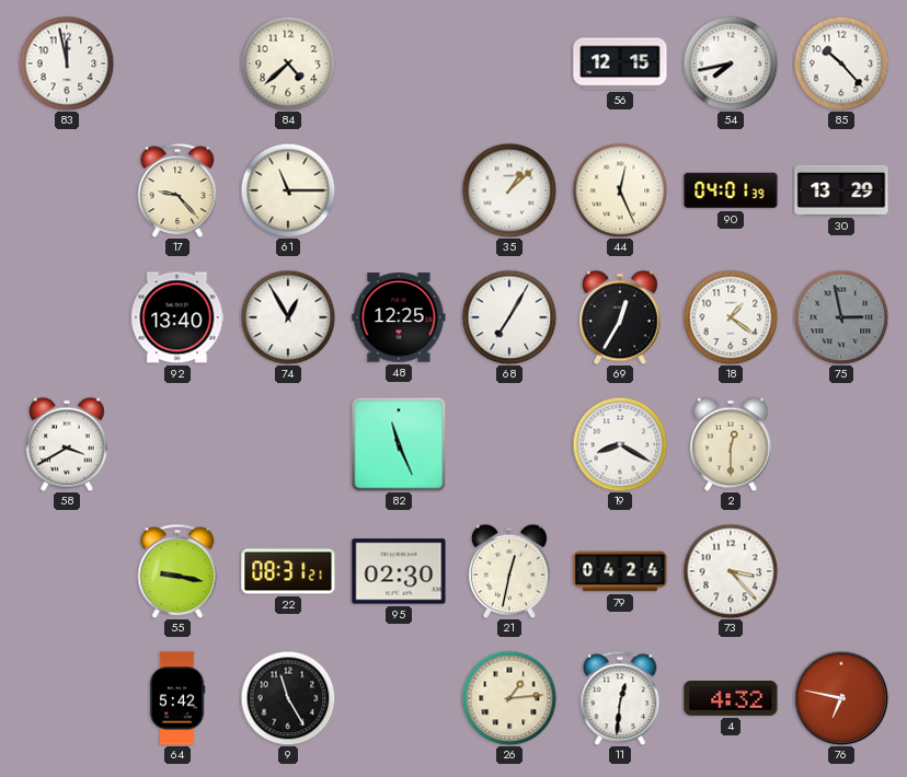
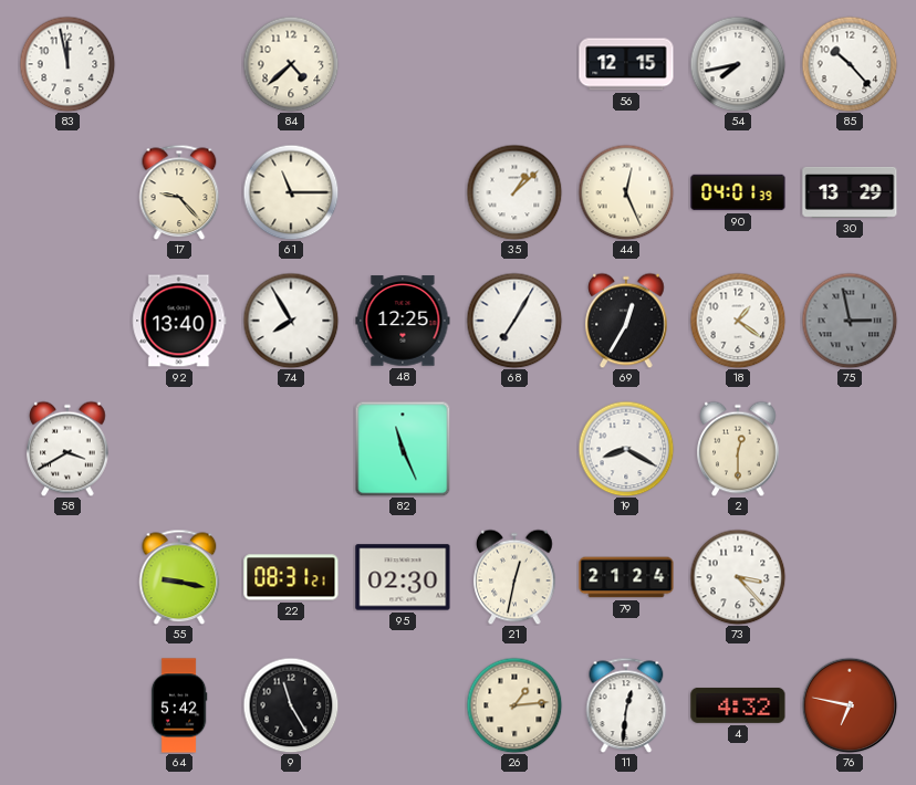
74: 12:55 -> 7:55
79: 04:24 -> 21:24
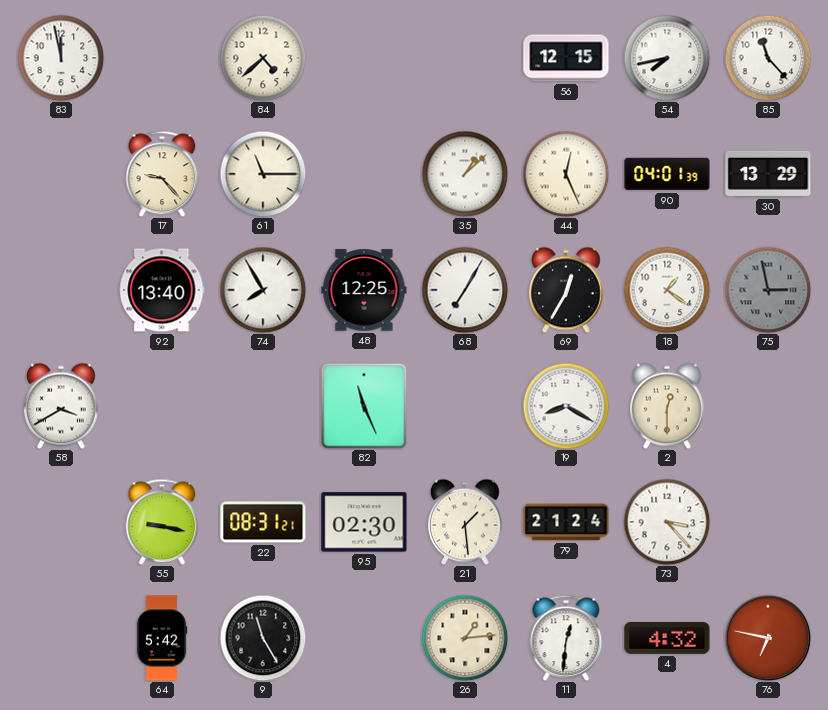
85: 10:23 -> 11:23
21: 12:32 -> 1:29
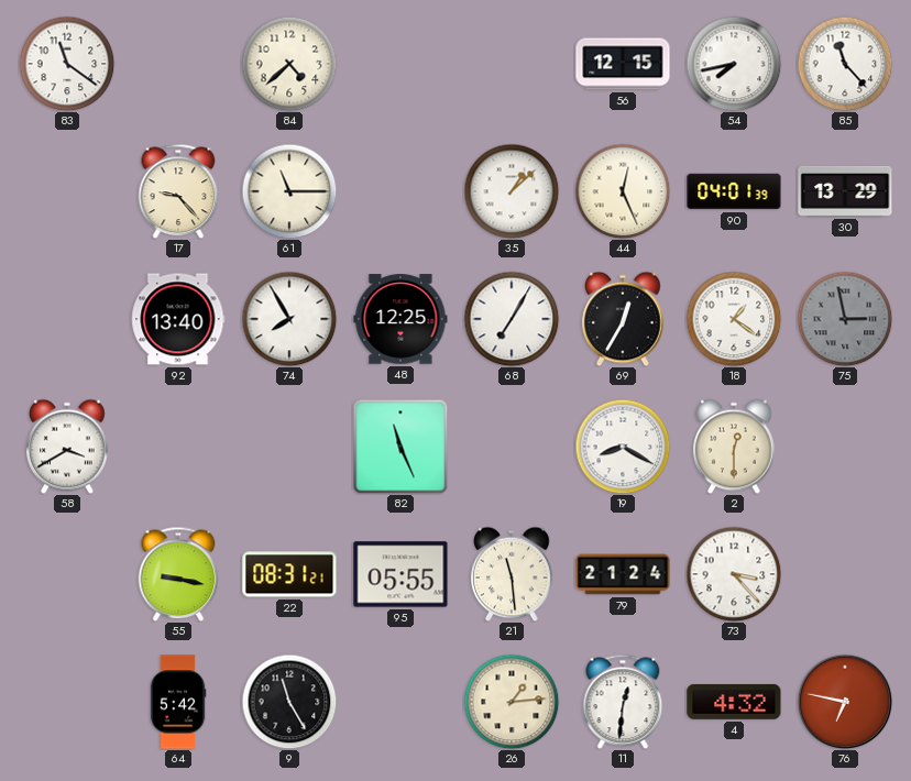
83: 11:58 -> 11:21
95: 02:30 -> 05:55
21: 1:29 -> 11:29
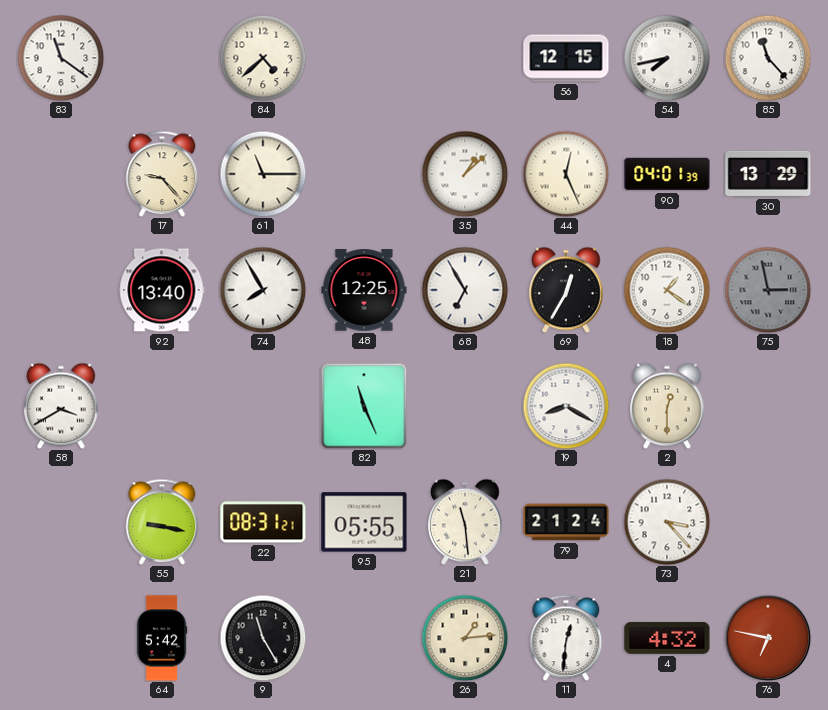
68: 7:05 -> 6:55
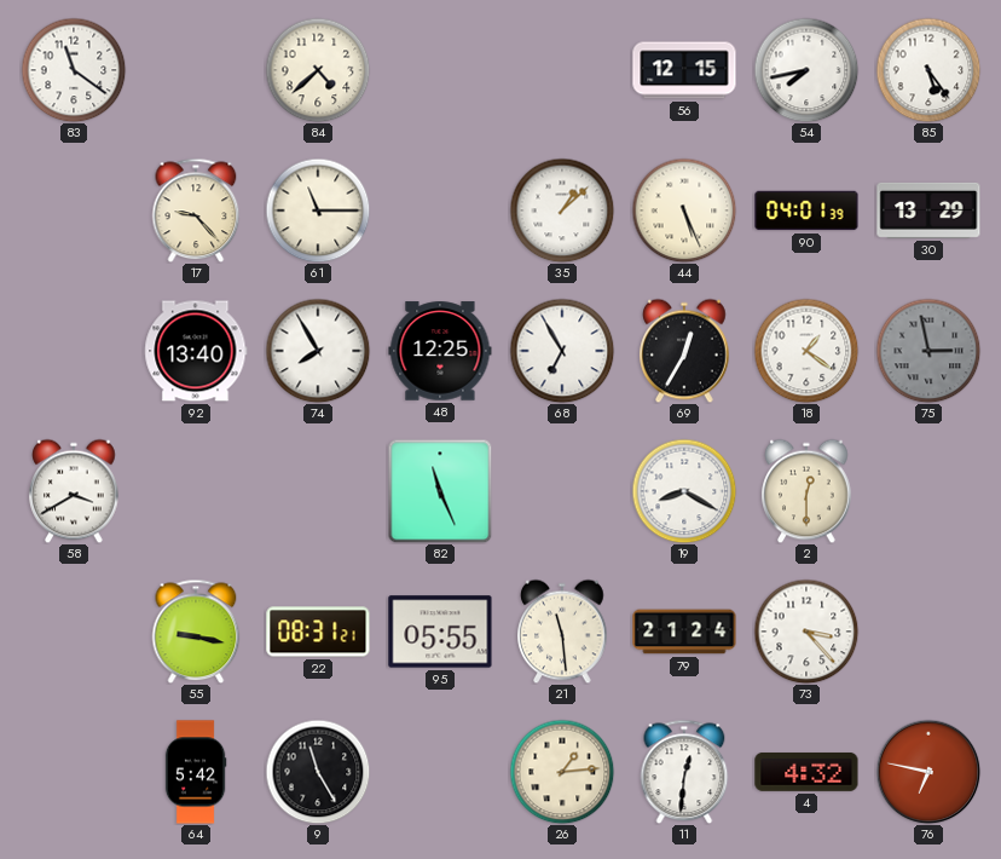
85: 11:23 -> 5:24
44: 12:26 -> 5:26
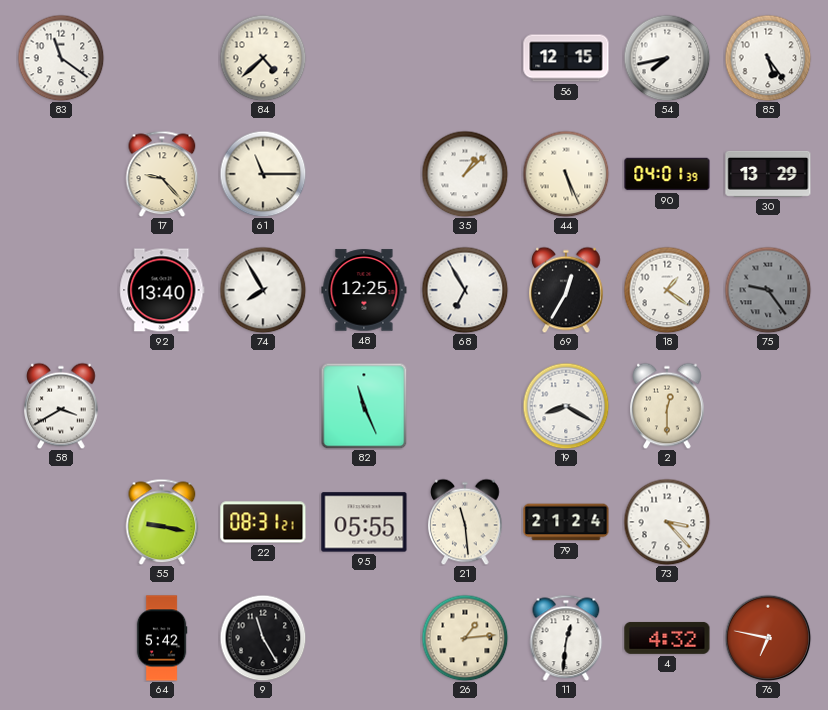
75: 2:58 -> 9:24
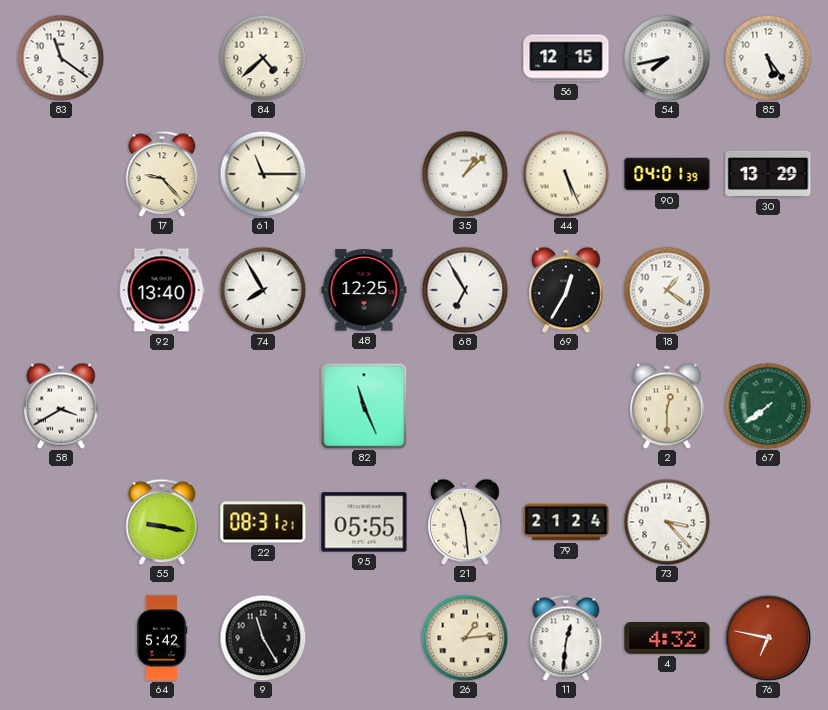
75: 9:24 -> none
19: 8:20 -> none
67: none -> 7:39
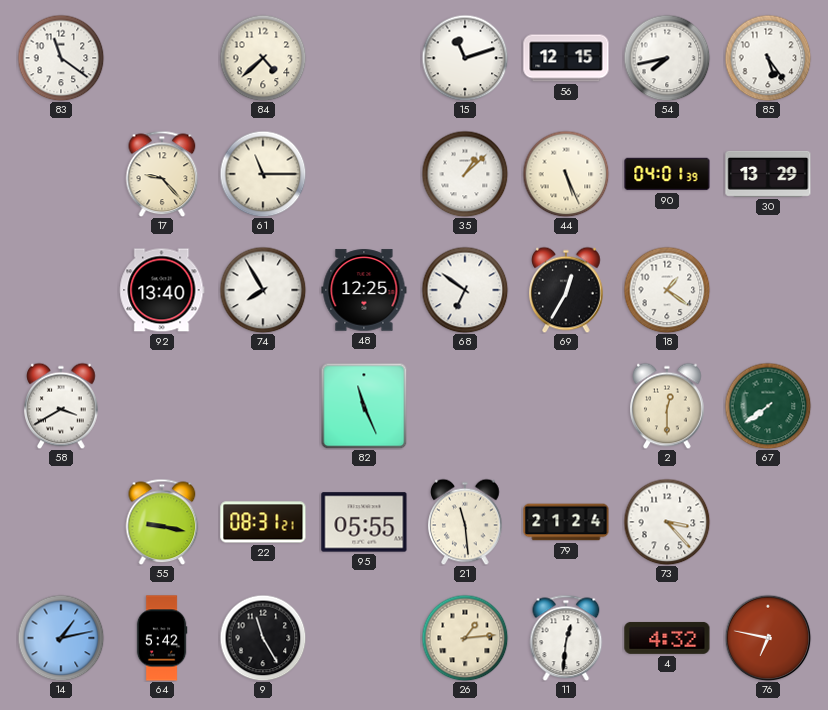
15: none -> 11:12
68: 6:55 -> 6:51
14: none -> 1:13
